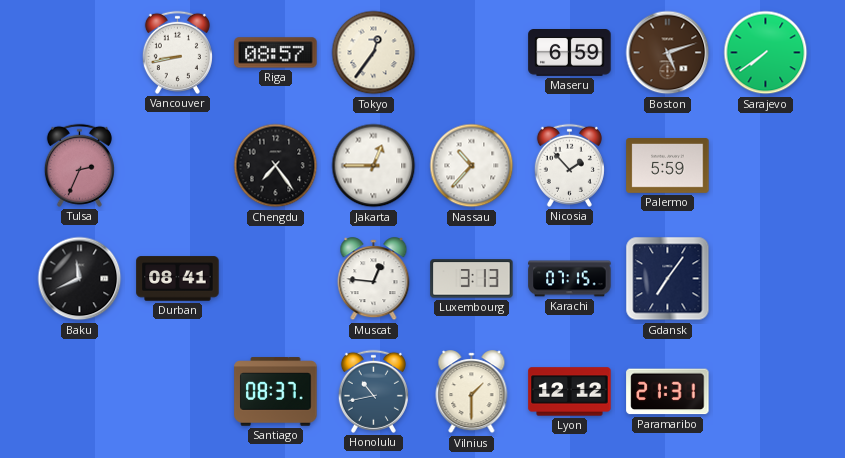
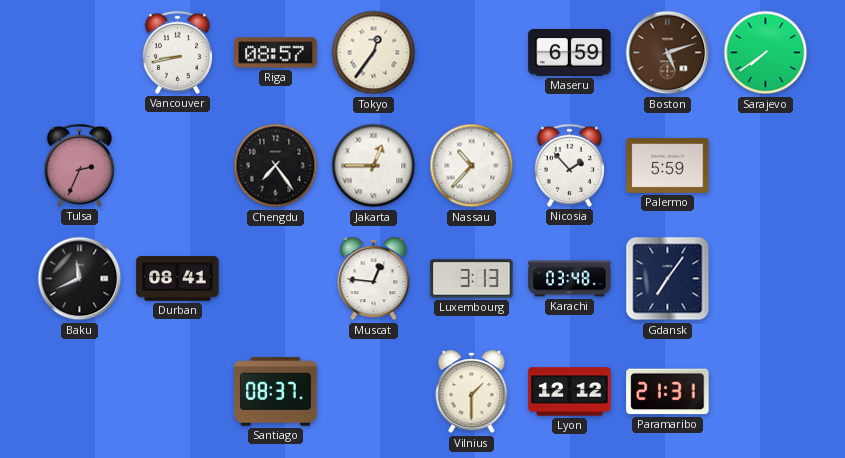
Karachi: 07:15 -> 03:48
Honolulu: 10:43 -> none
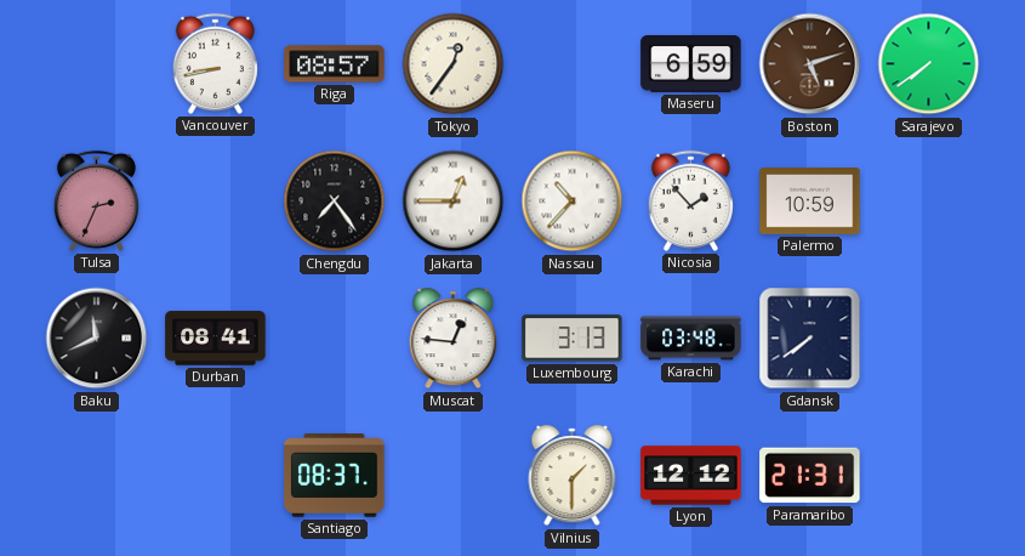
Palermo: 5:59 -> 10:59
Gdansk: 7:06 -> 7:39
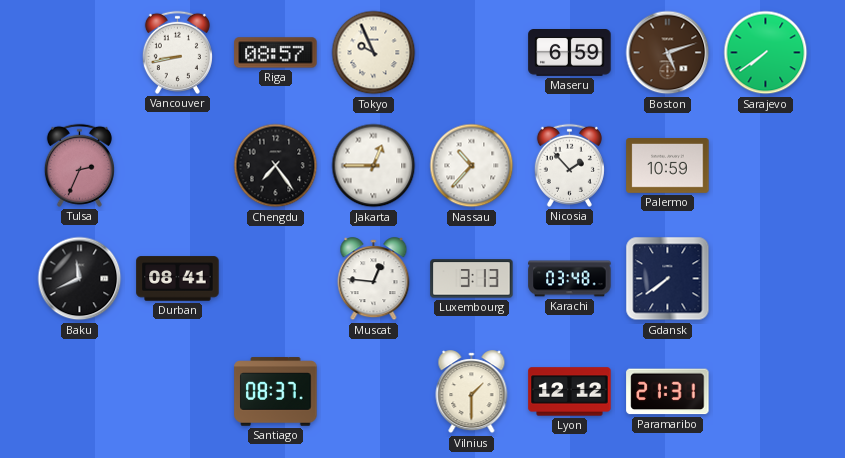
Tokyo: 12:36 -> 9:56
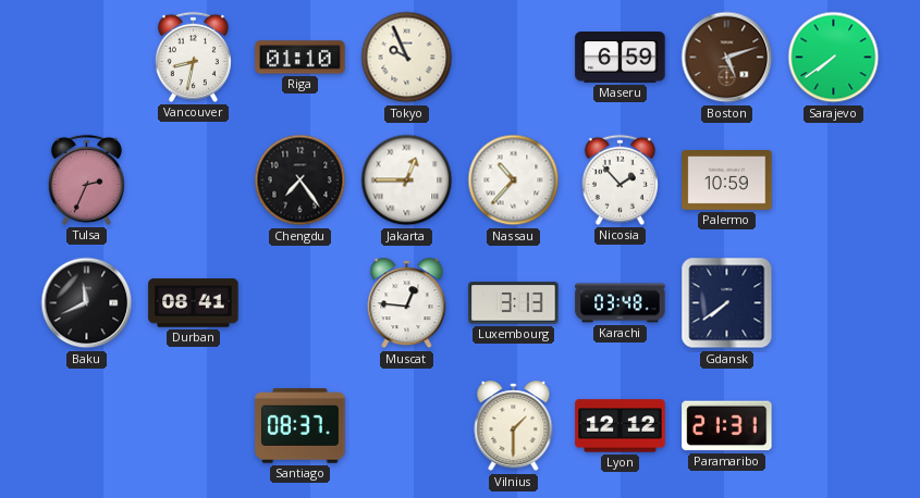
Vancouver: 8:43 -> 8:32
Riga: 08:57 -> 01:10
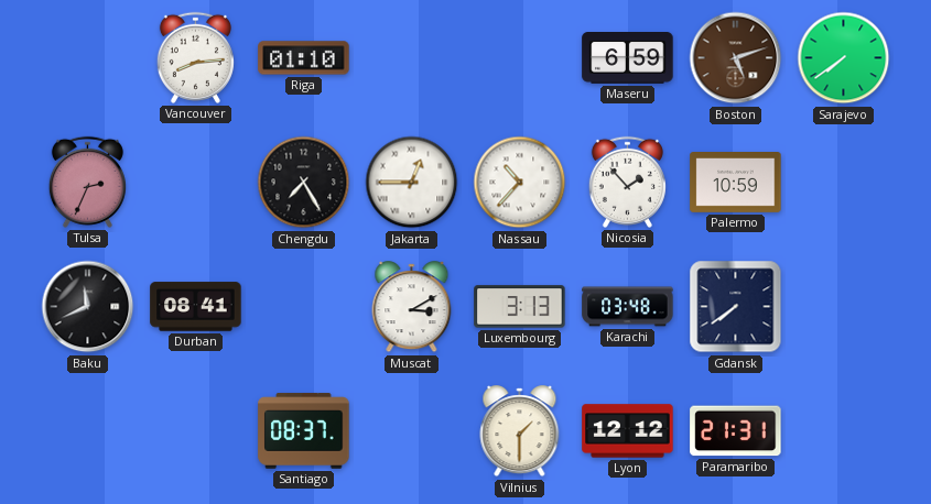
Vancouver: 8:32 -> 8:14
Tokyo: 9:56 -> none
Chengdu: 7:24 -> 7:25
Muscat: 12:46 -> 3:10
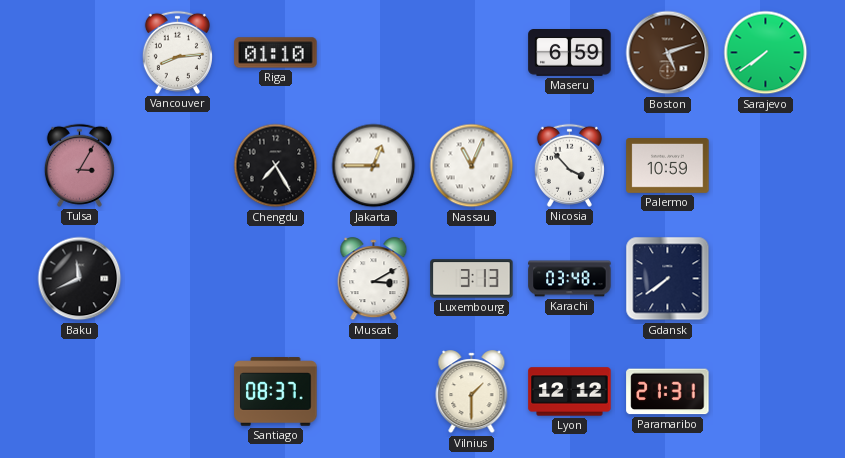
Tulsa: 2:34 -> 3:05
Nassau: 10:37 -> 11:04
Nicosia: 1:53 -> 3:53
Durban: 08:41 -> none
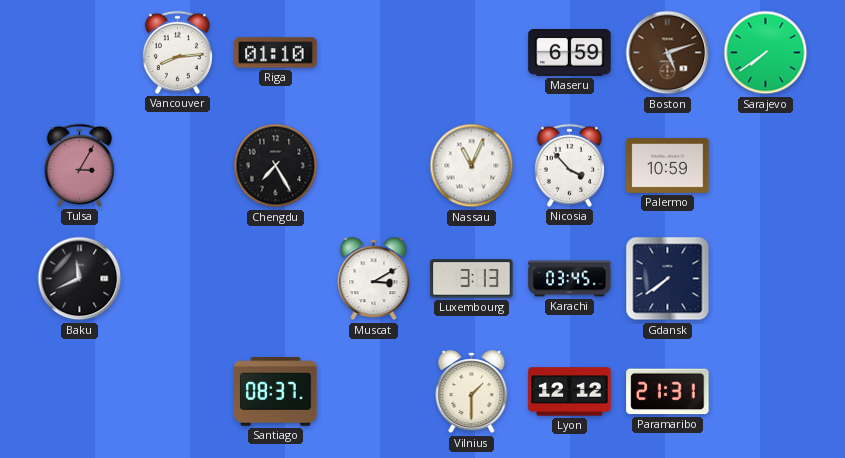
Jakarta: 12:45 -> none
Karachi: 03:48 -> 03:45
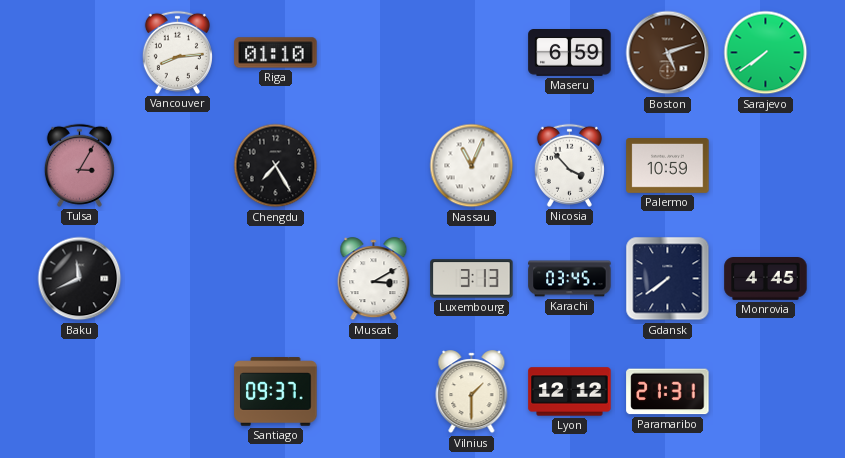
Monrovia: none -> 4:45
Santiago: 08:37 -> 09:37
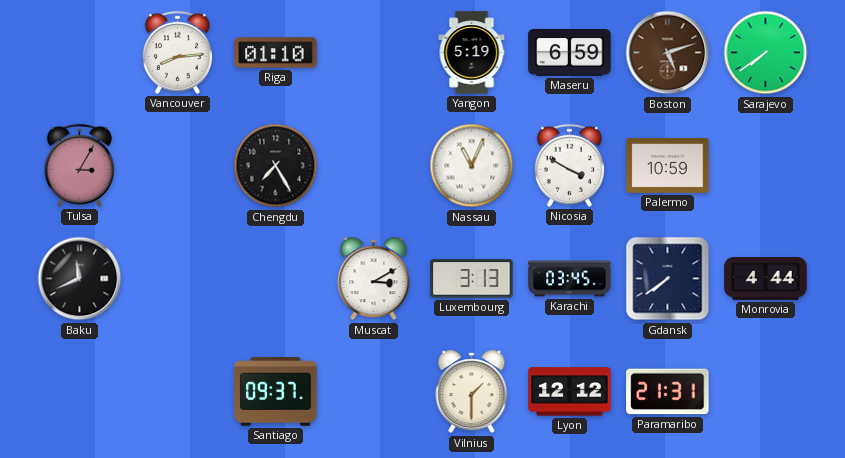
Yangon: none -> 5:19
Nicosia: 3:53 -> 3:50
Monrovia: 4:45 -> 4:44
